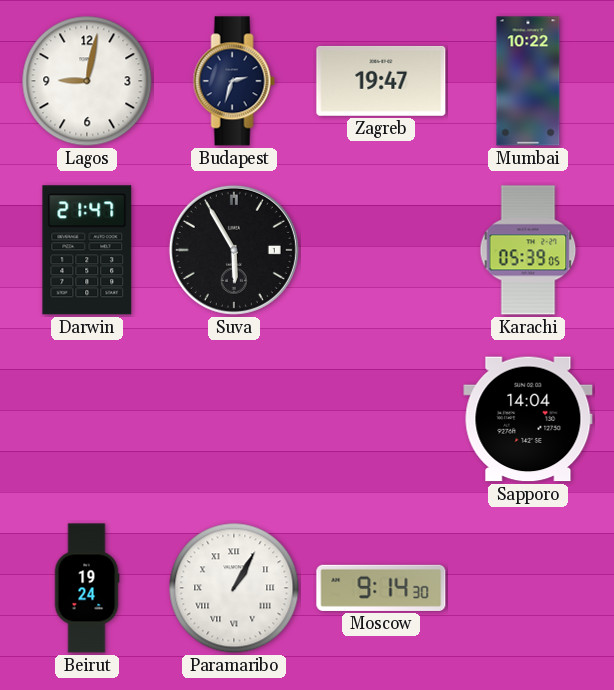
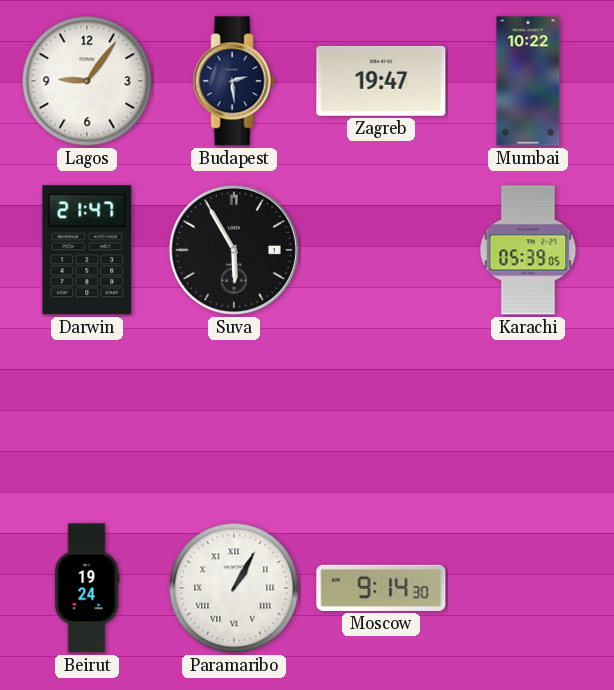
Lagos: 9:02 -> 9:06
Budapest: 2:33 -> 2:29
Sapporo: 14:04 -> none
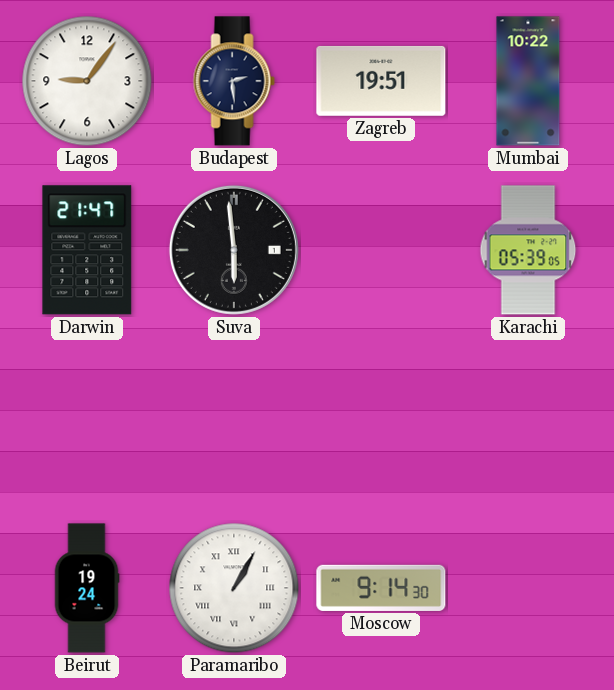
Zagreb: 19:47 -> 19:51
Suva: 5:55 -> 5:59
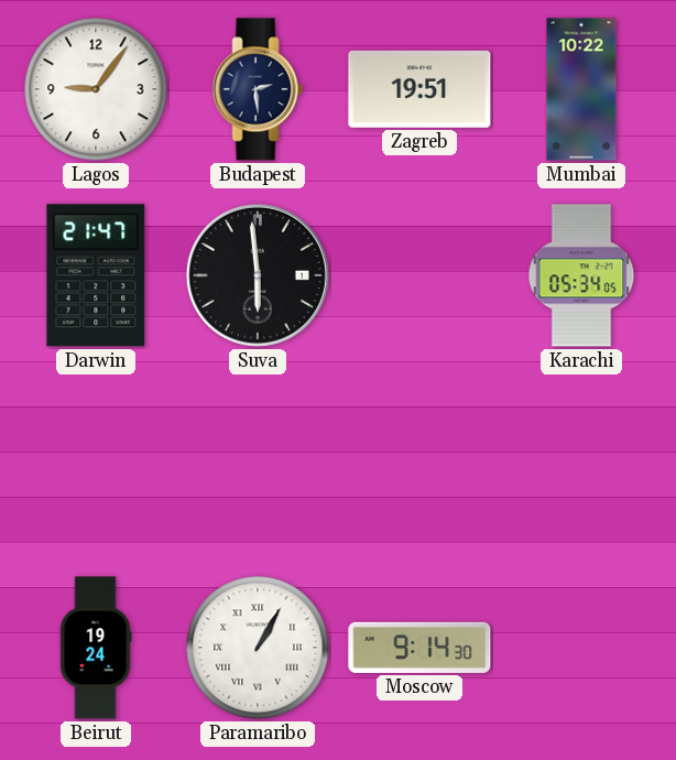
Karachi: 05:39 -> 05:34
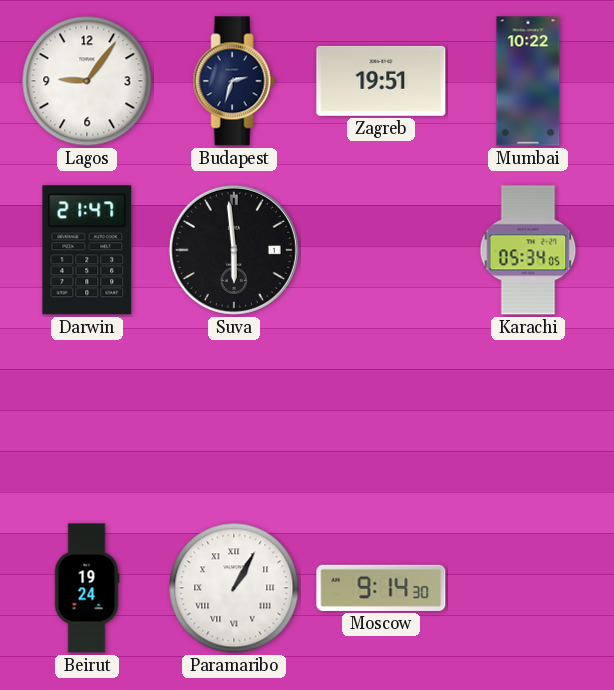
Budapest: 2:29 -> 2:33
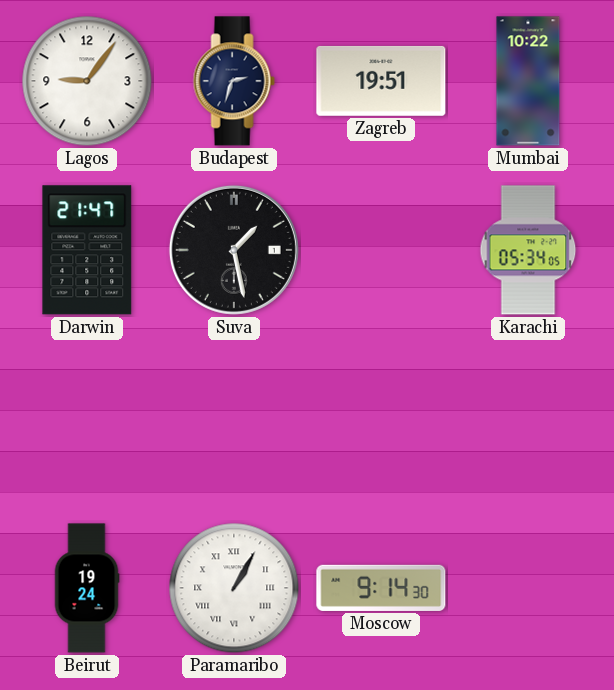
Suva: 5:59 -> 1:28
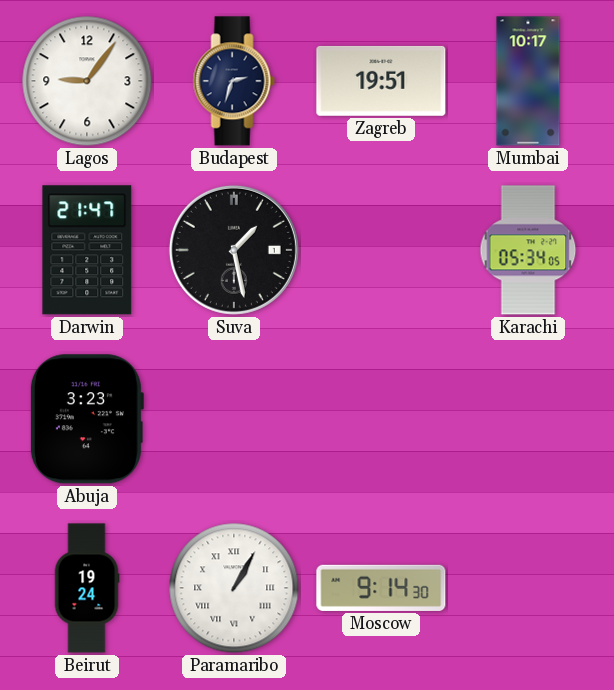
Mumbai: 10:22 -> 10:17
Abuja: none -> 3:23
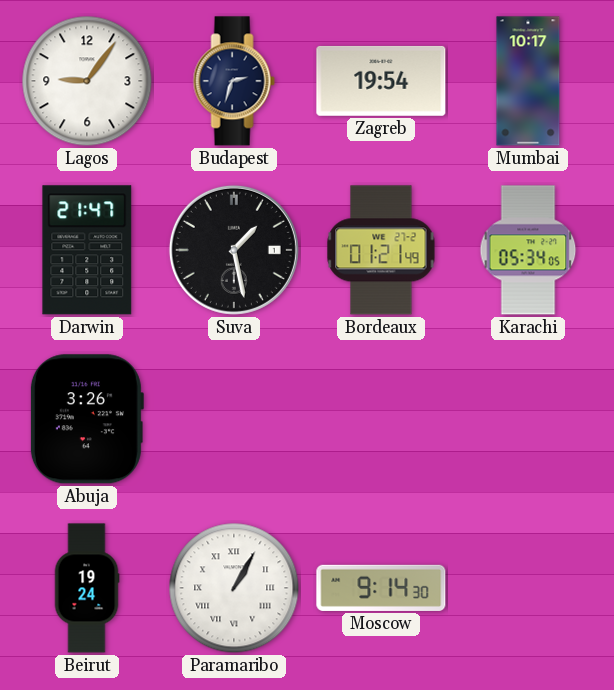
Zagreb: 19:51 -> 19:54
Bordeaux: none -> 01:21
Abuja: 3:23 -> 3:26
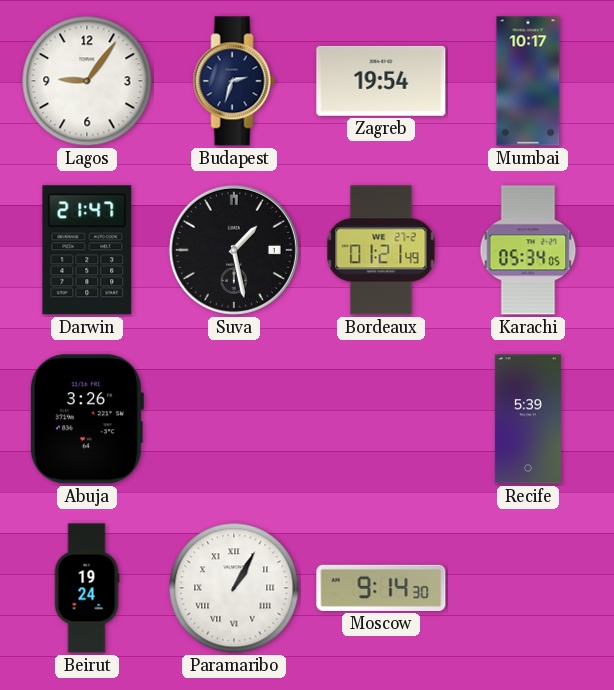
Recife: none -> 5:39
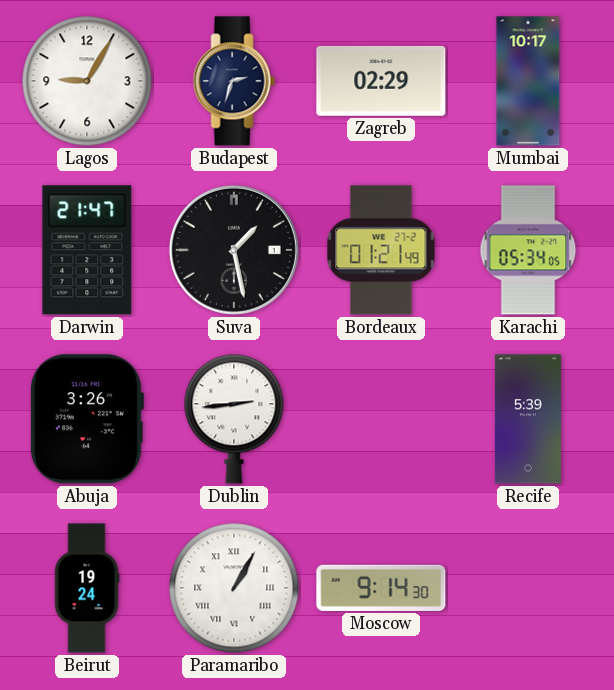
Lagos: 9:06 -> 9:05
Zagreb: 19:54 -> 02:29
Dublin: none -> 2:44
